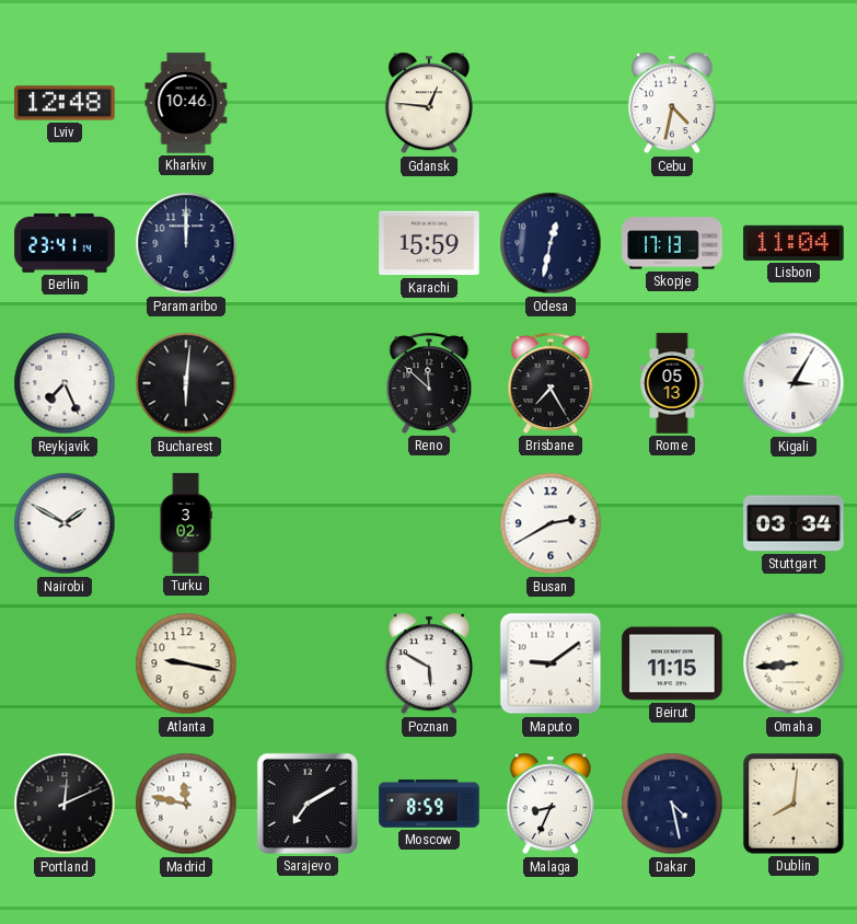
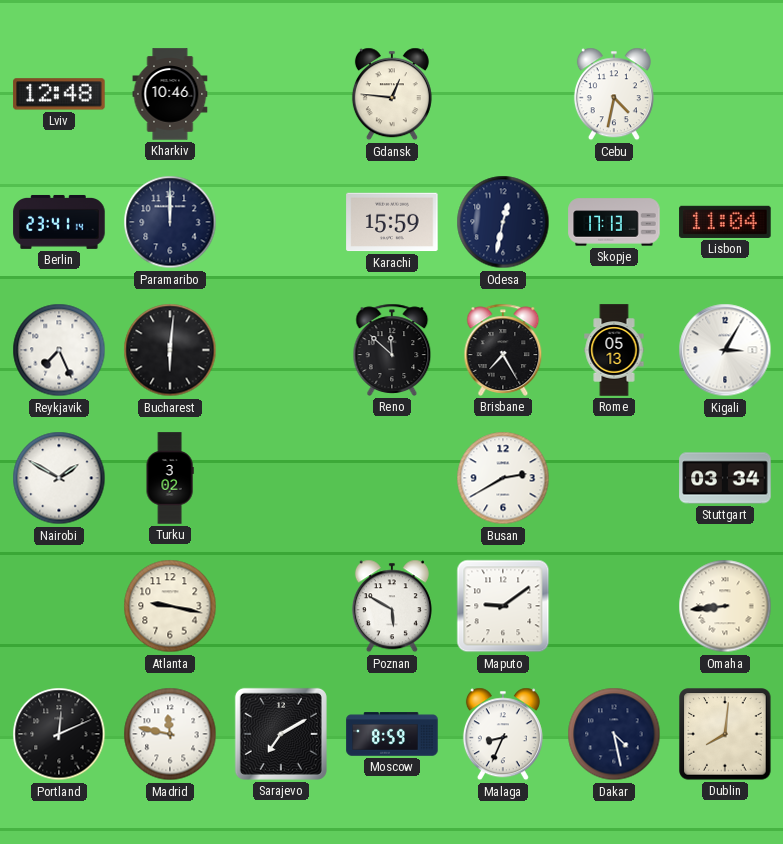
Beirut: 11:15 -> none
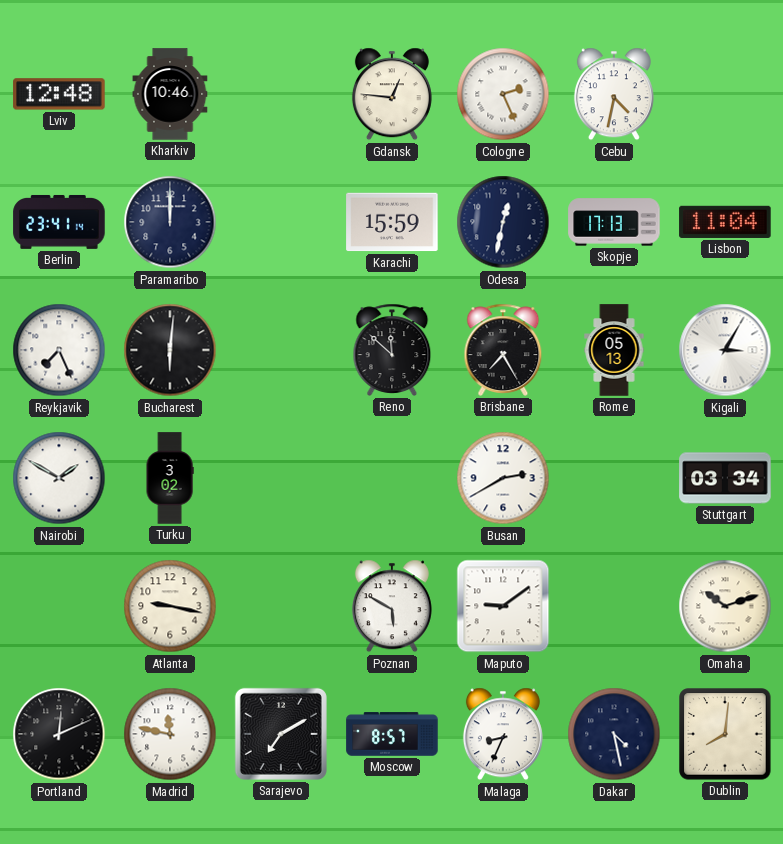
Cologne: none -> 2:26
Omaha: 8:44 -> 10:12
Moscow: 8:59 -> 8:57
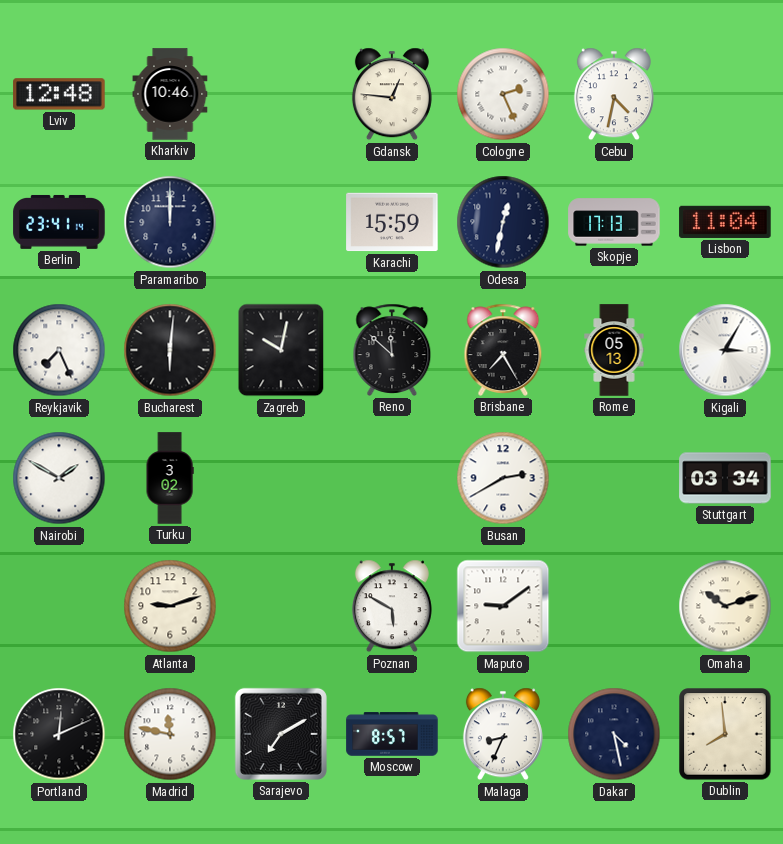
Zagreb: none -> 10:02
Atlanta: 9:17 -> 9:12
Dublin: 8:01 -> 7:59
